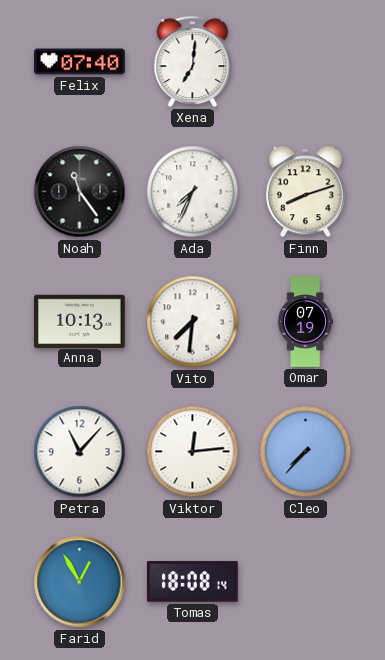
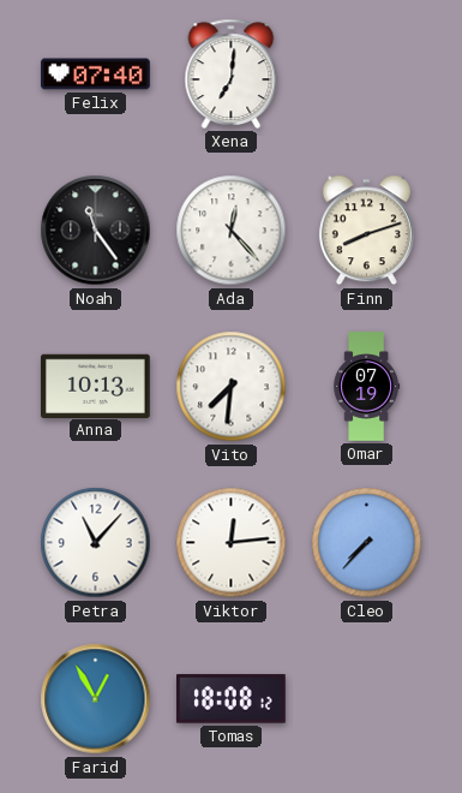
Ada: 7:34 -> 12:23
Tomas: 18:08:14 -> 18:08:12
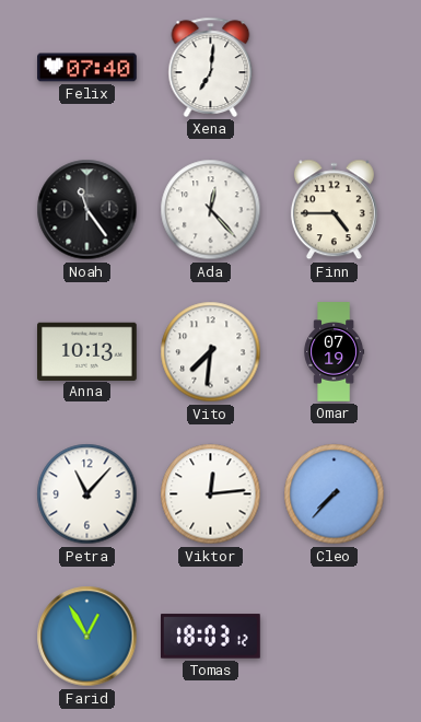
Finn: 8:12 -> 4:45
Tomas: 18:08 -> 18:03
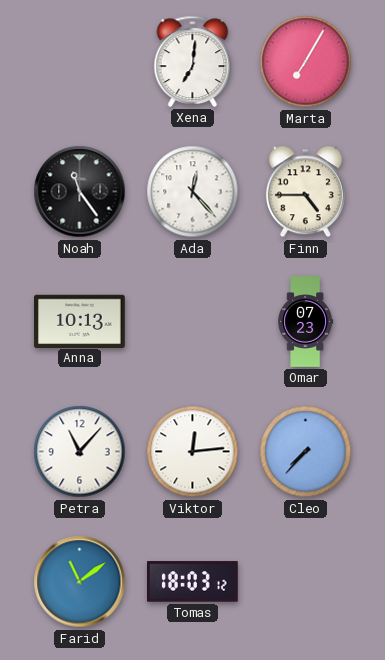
Felix: 07:40 -> none
Marta: none -> 7:05
Vito: 7:31 -> none
Omar: 07:19 -> 07:23
Farid: 12:55 -> 11:09
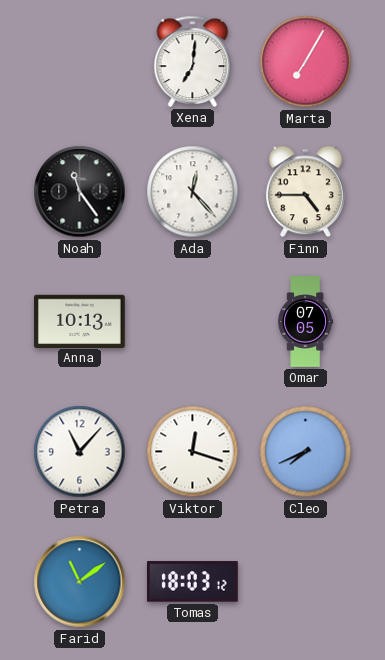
Omar: 07:23 -> 07:05
Viktor: 12:14 -> 12:18
Cleo: 7:37 -> 7:41
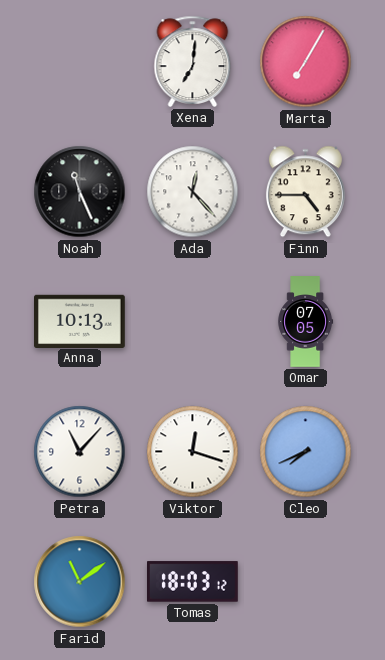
Noah: 11:24 -> 11:26
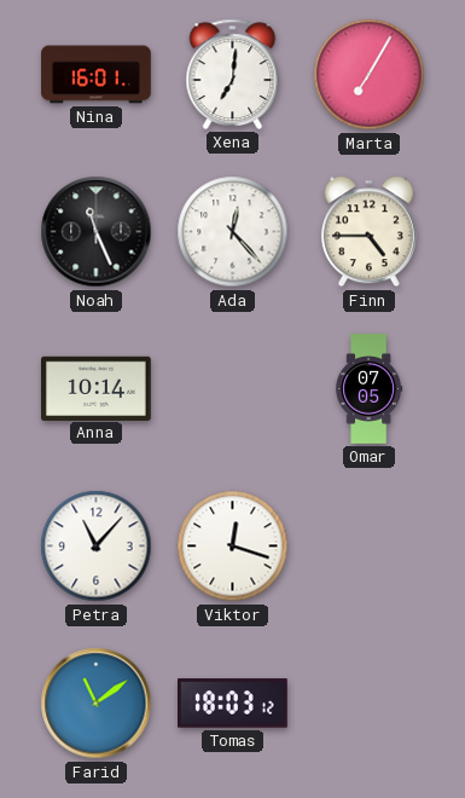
Nina: none -> 16:01
Anna: 10:13 -> 10:14
Cleo: 7:41 -> none
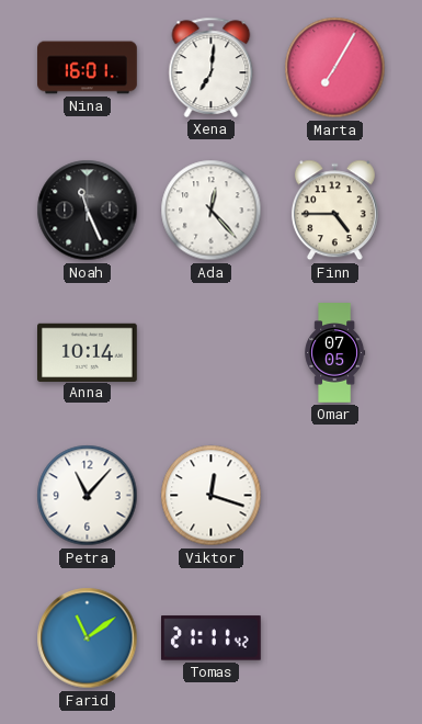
Tomas: 18:03 -> 21:11
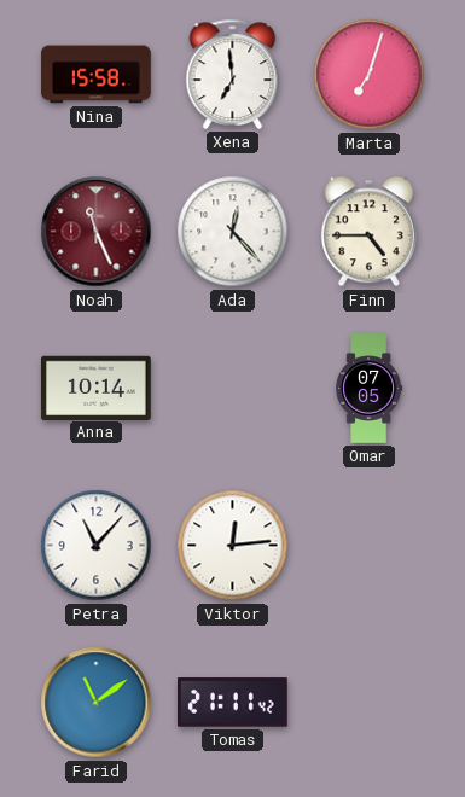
Nina: 16:01 -> 15:58
Xena: 7:01 -> 6:59
Marta: 7:05 -> 7:03
Noah dial: black -> burgundy
Viktor: 12:18 -> 12:14
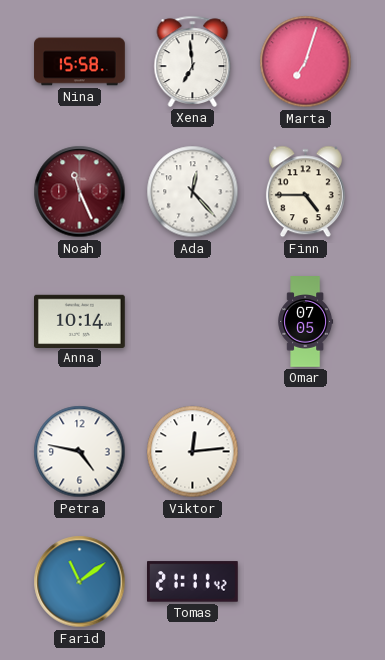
Petra: 11:07 -> 4:47
